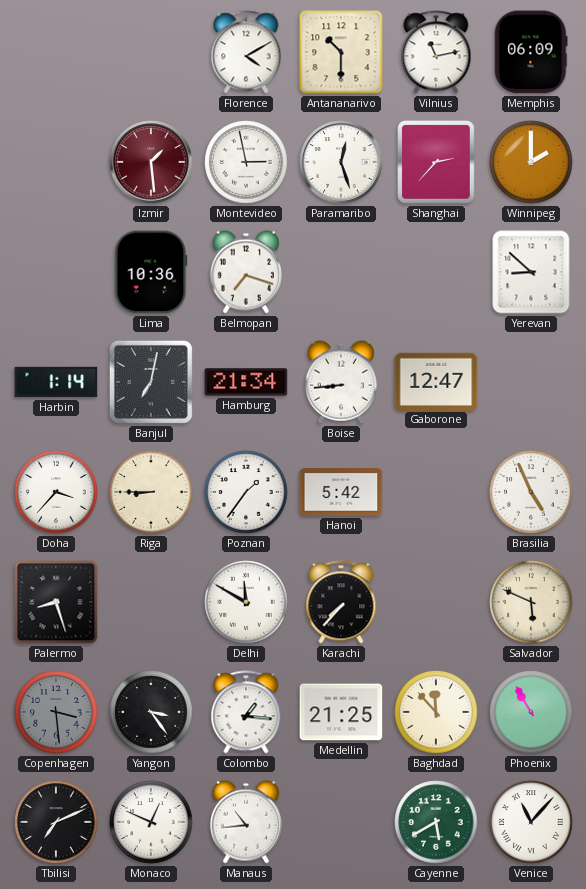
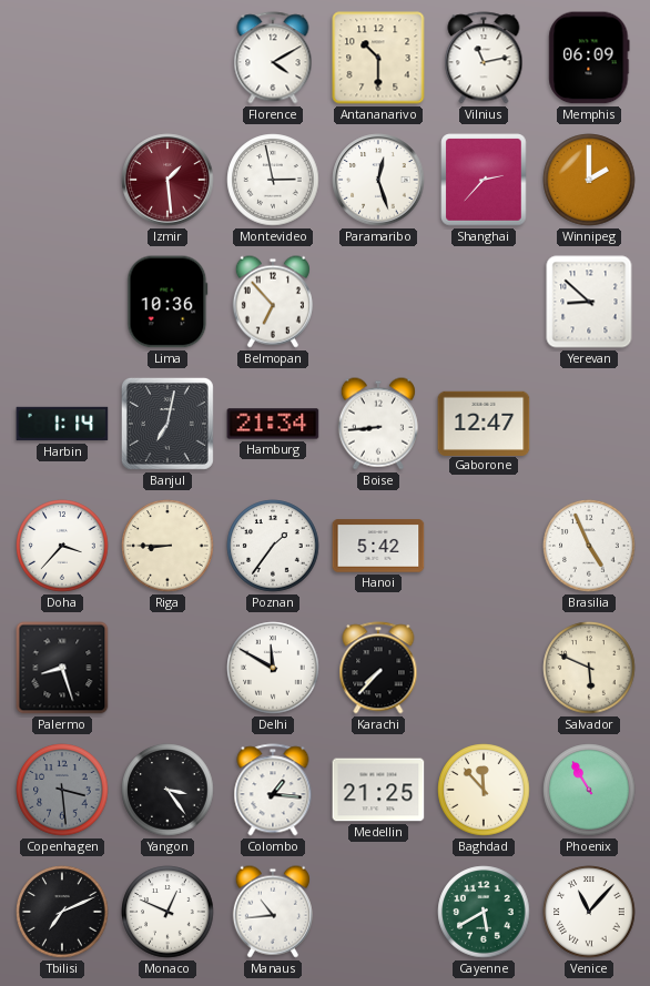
Belmopan: 7:18 -> 6:53
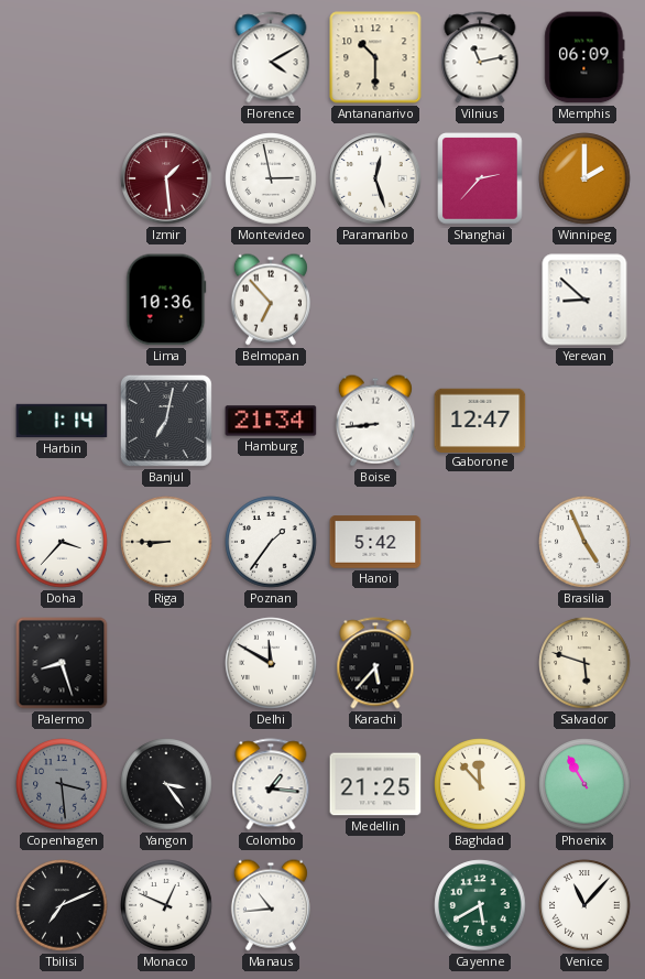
Karachi: 7:37 -> 5:37
Salvador: 5:49 -> 5:48
